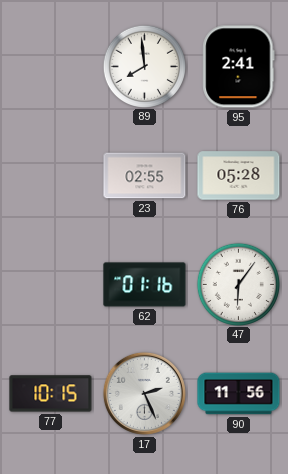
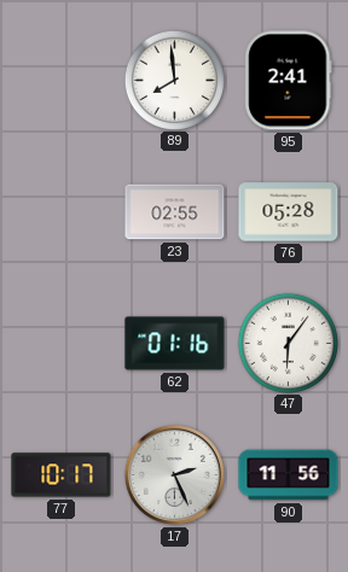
77: 10:15 -> 10:17
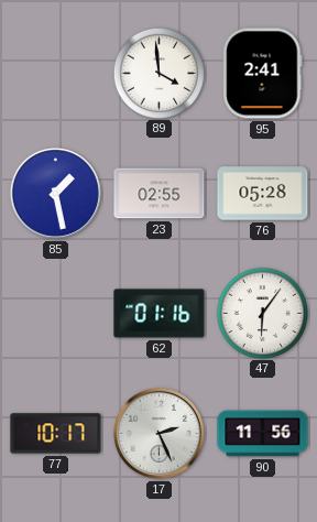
89: 7:59 -> 3:59
85: none -> 1:28
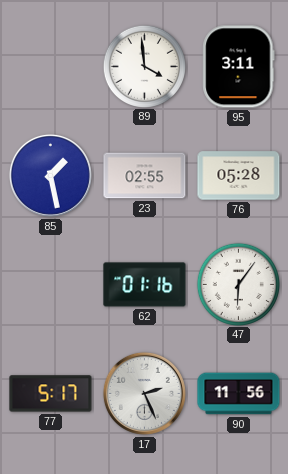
95: 2:41 -> 3:11
77: 10:17 -> 5:17
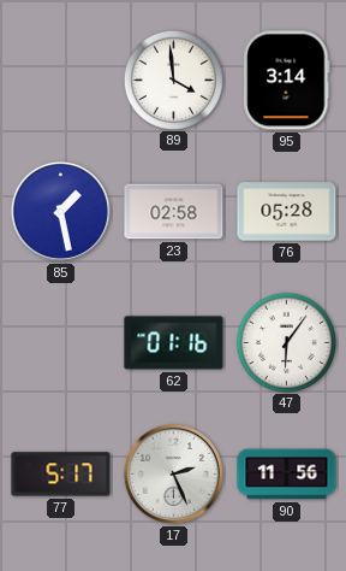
95: 3:11 -> 3:14
23: 02:55 -> 02:58
